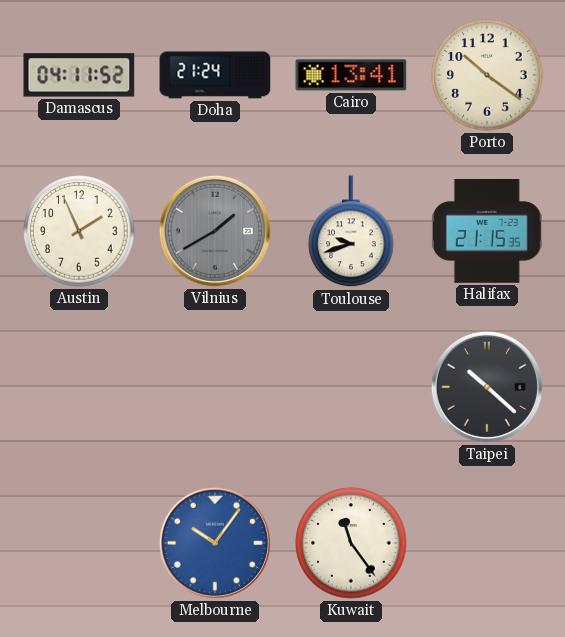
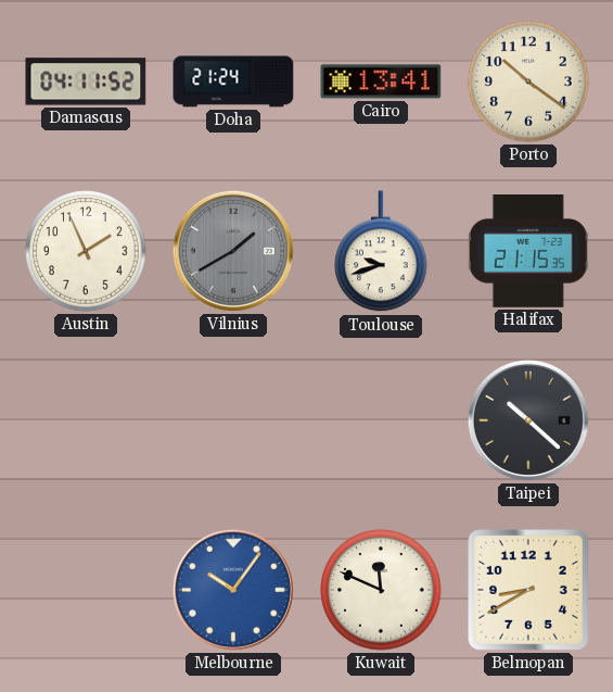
Kuwait: 11:24 -> 11:49
Belmopan: none -> 8:40
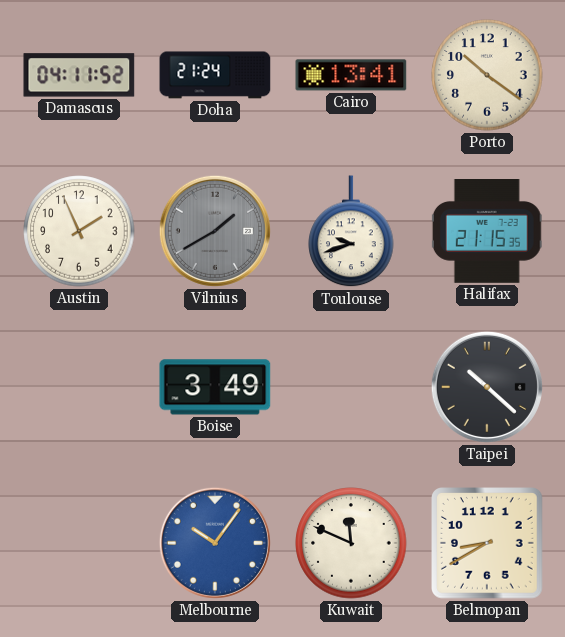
Boise: none -> 3:49
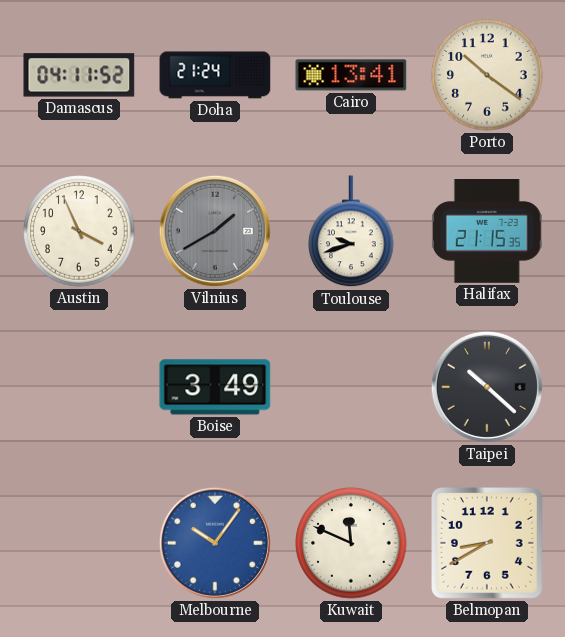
Austin: 1:56 -> 3:56
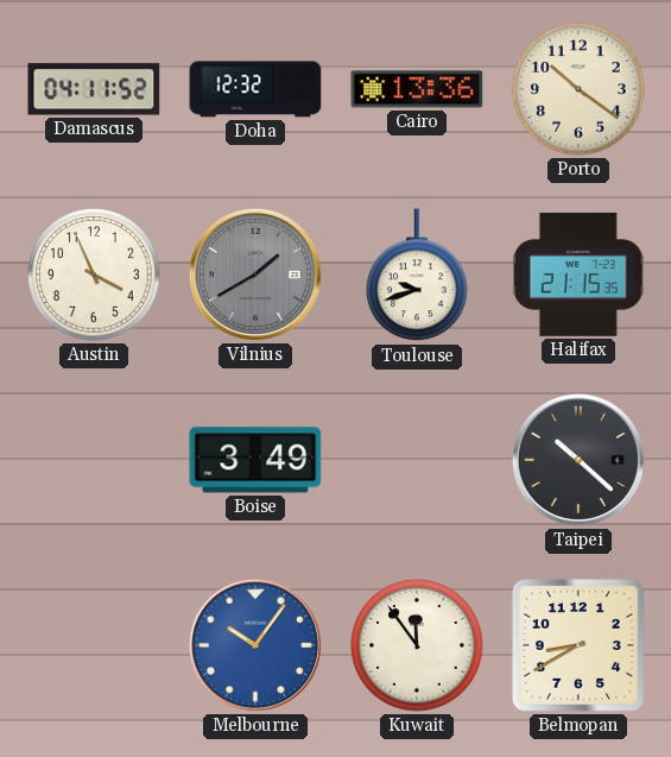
Doha: 21:24 -> 12:32
Cairo: 13:41 -> 13:36
Kuwait: 11:49 -> 11:54
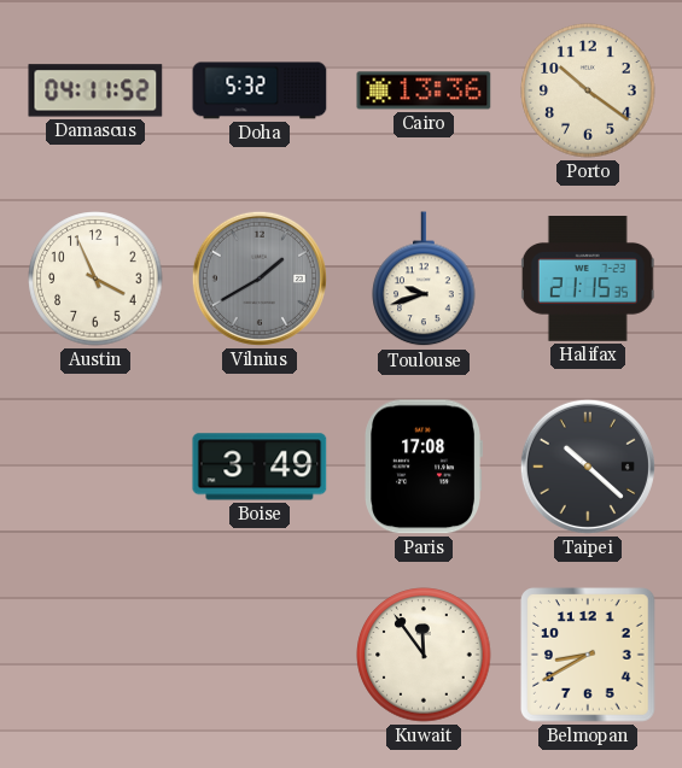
Doha: 12:32 -> 5:32
Paris: none -> 17:08
Melbourne: 10:06 -> none
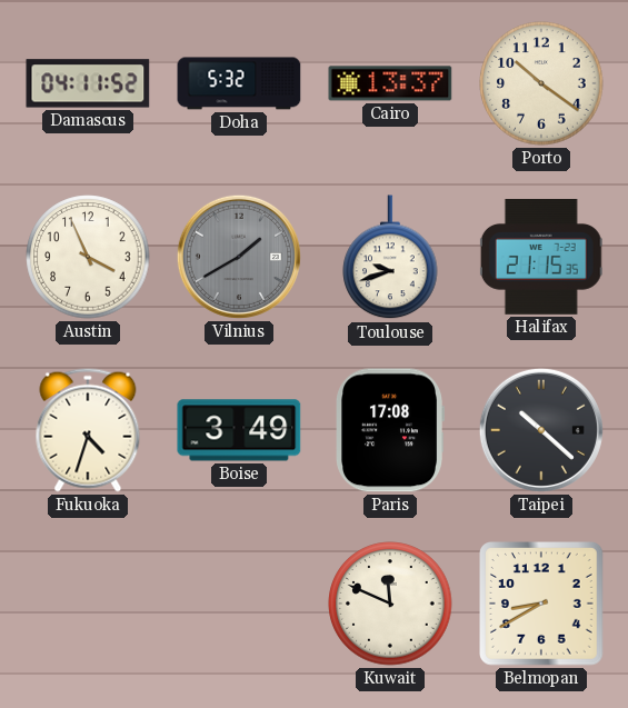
Cairo: 13:36 -> 13:37
Fukuoka: none -> 4:33
Kuwait: 11:54 -> 11:49
